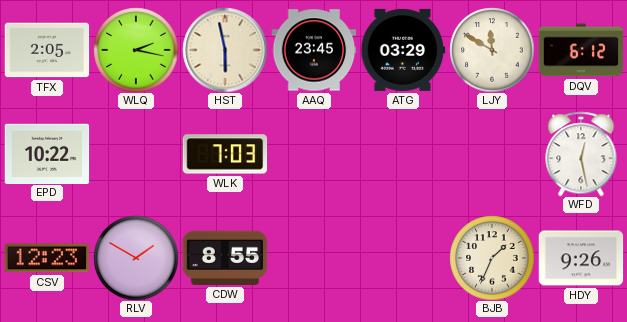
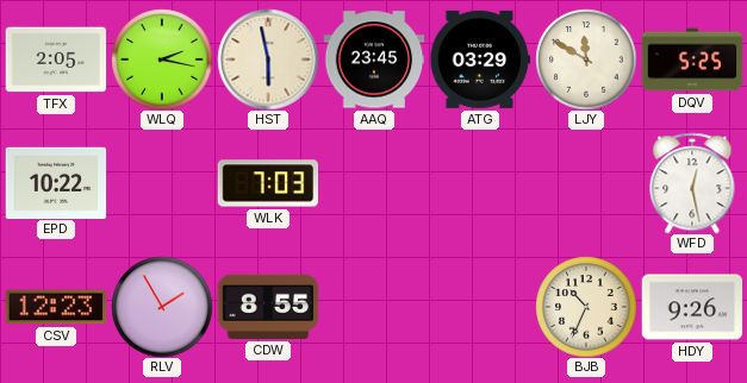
DQV: 6:12 -> 5:25
RLV: 1:50 -> 1:55
BJB: 1:34 -> 10:34
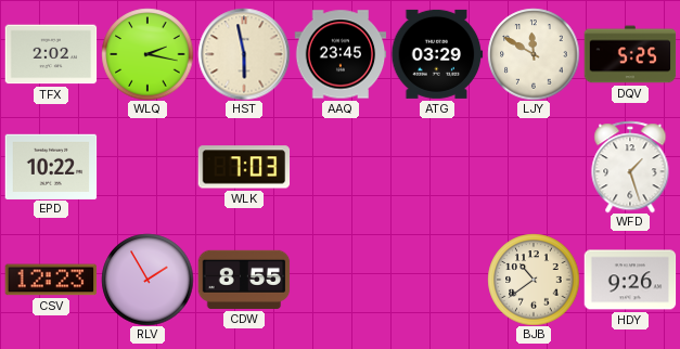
TFX: 2:05 -> 2:02
WFD: 12:28 -> 1:27
BJB: 10:34 -> 10:39
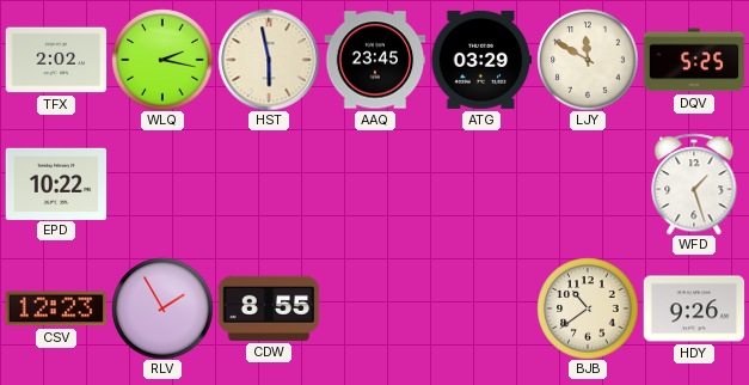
WLK: 7:03 -> none
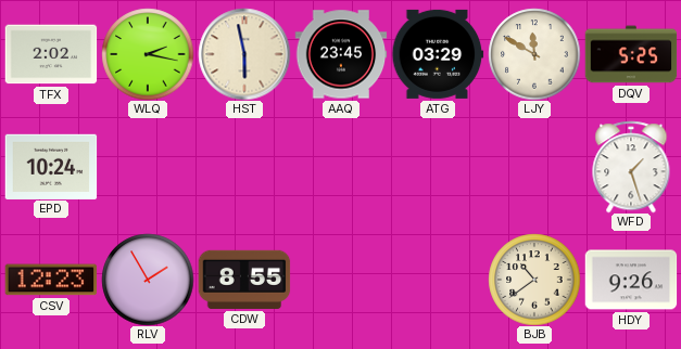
EPD: 10:22 -> 10:24
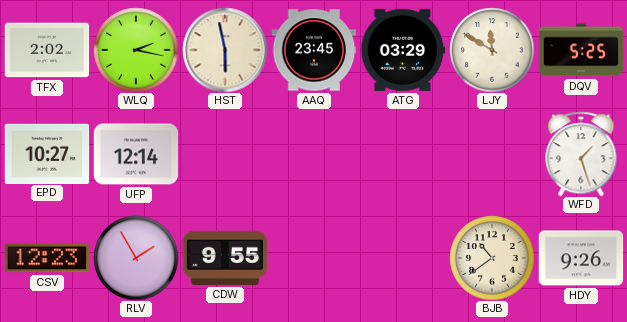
EPD: 10:24 -> 10:27
UFP: none -> 12:14
CDW: 8:55 -> 9:55
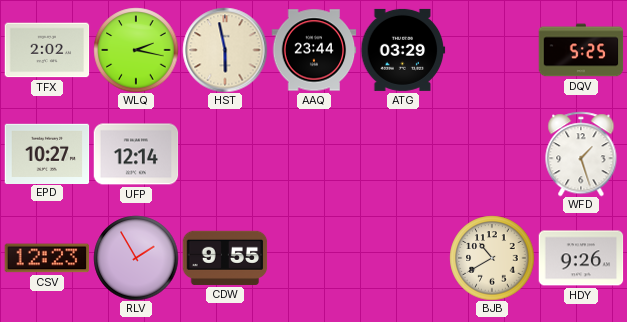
AAQ: 23:45 -> 23:44
LJY: 11:50 -> none
BJB: 10:39 -> 10:40
